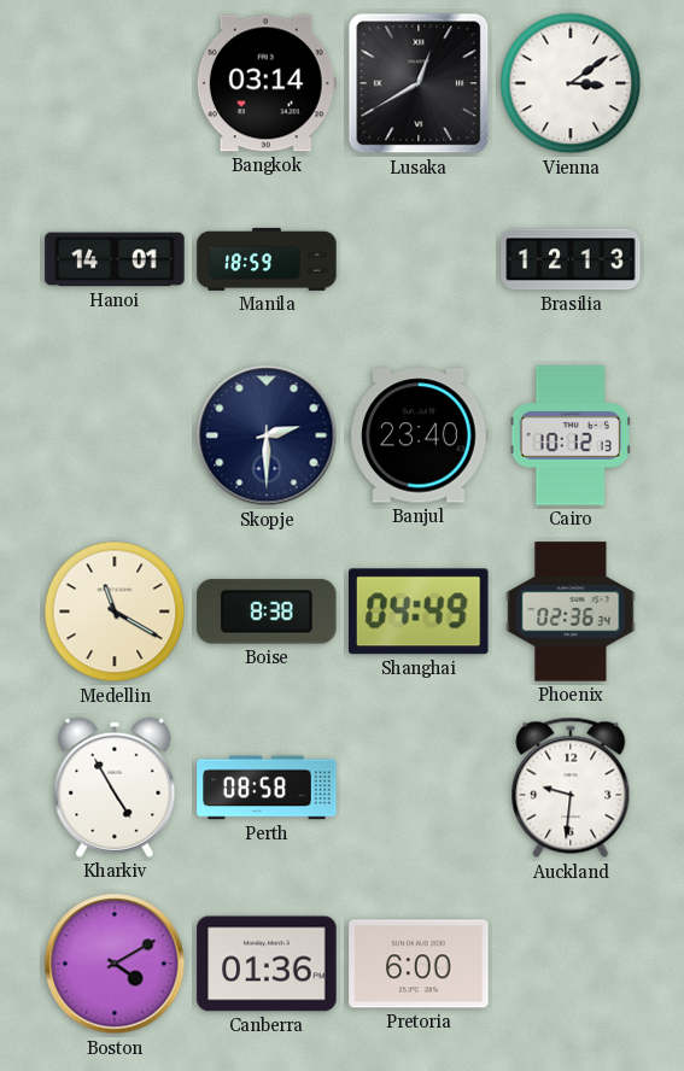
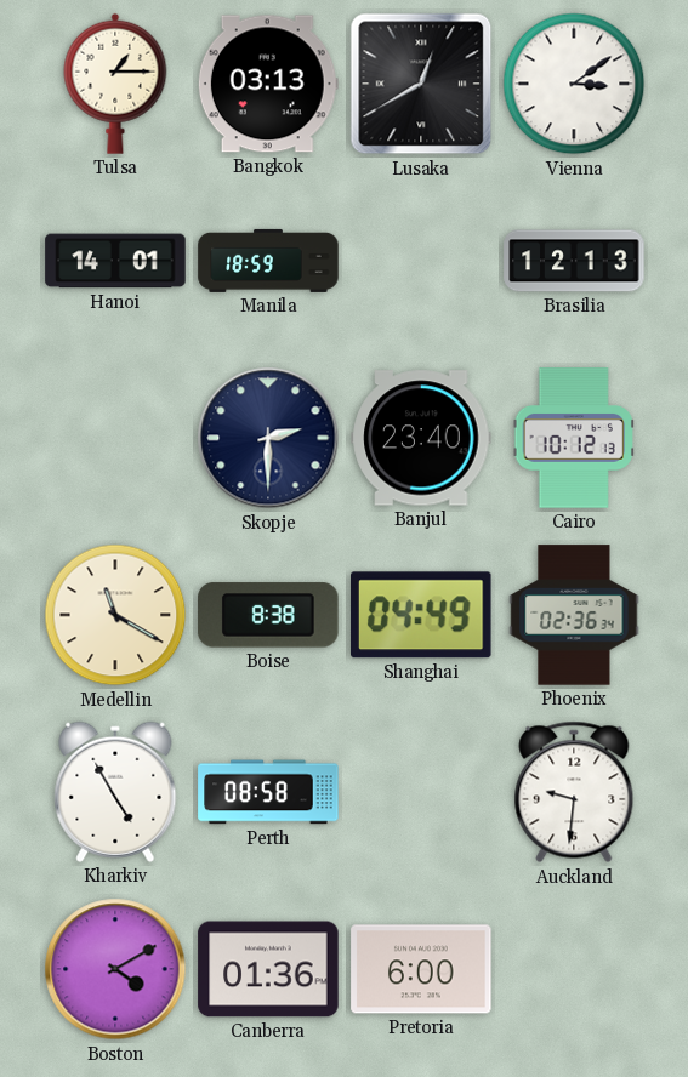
Tulsa: none -> 1:15
Bangkok: 03:14 -> 03:13
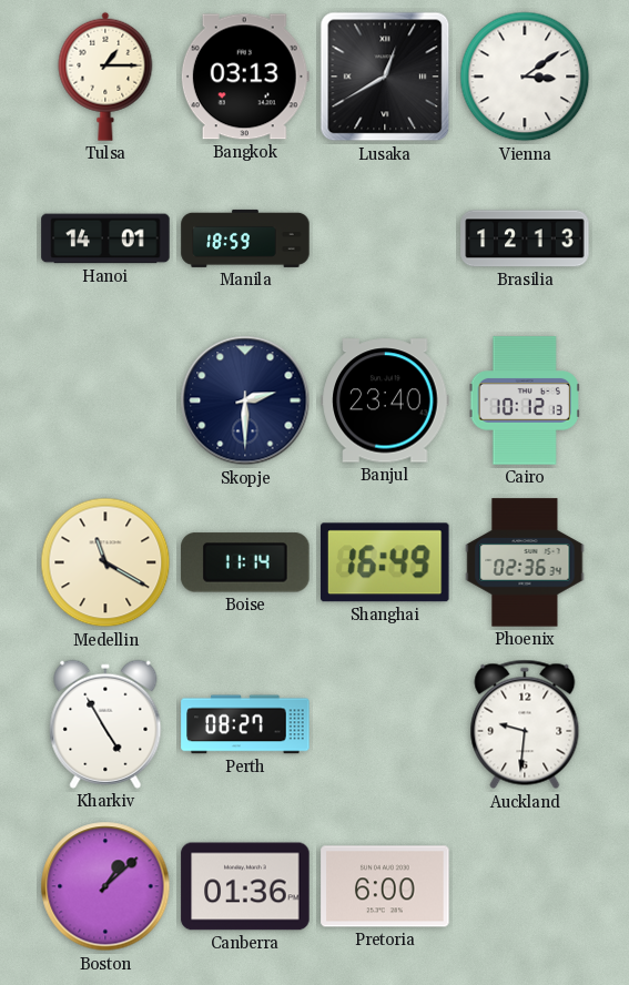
Boise: 8:38 -> 11:14
Shanghai: 04:49 -> 16:49
Perth: 08:58 -> 08:27
Boston: 4:10 -> 1:08
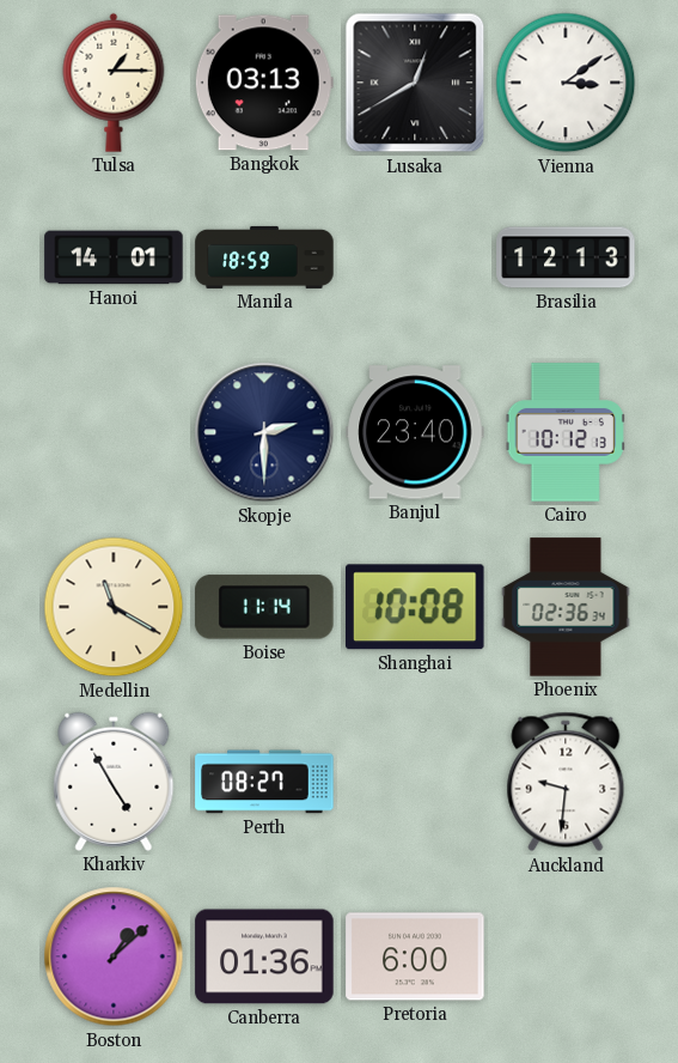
Shanghai: 16:49 -> 10:08
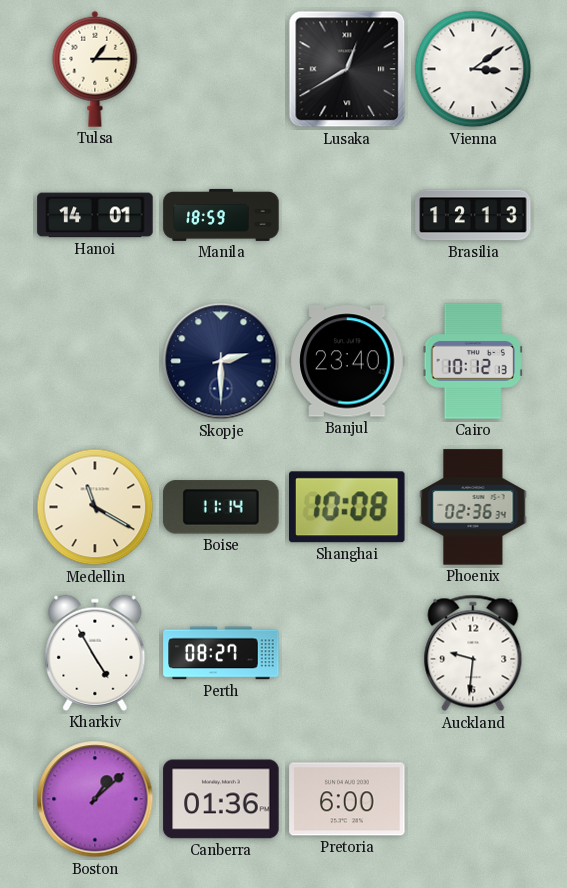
Bangkok: 03:13 -> none
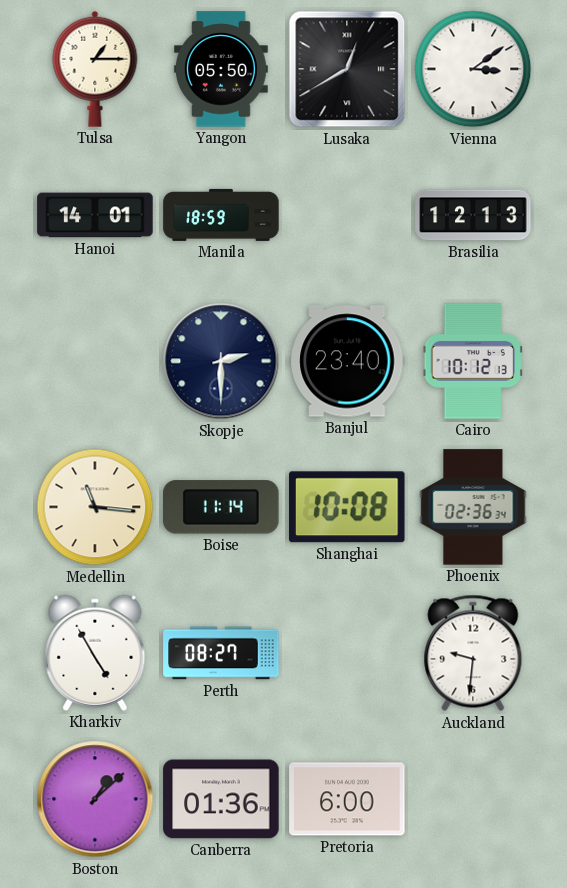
Yangon: none -> 05:50
Medellin: 11:20 -> 11:16
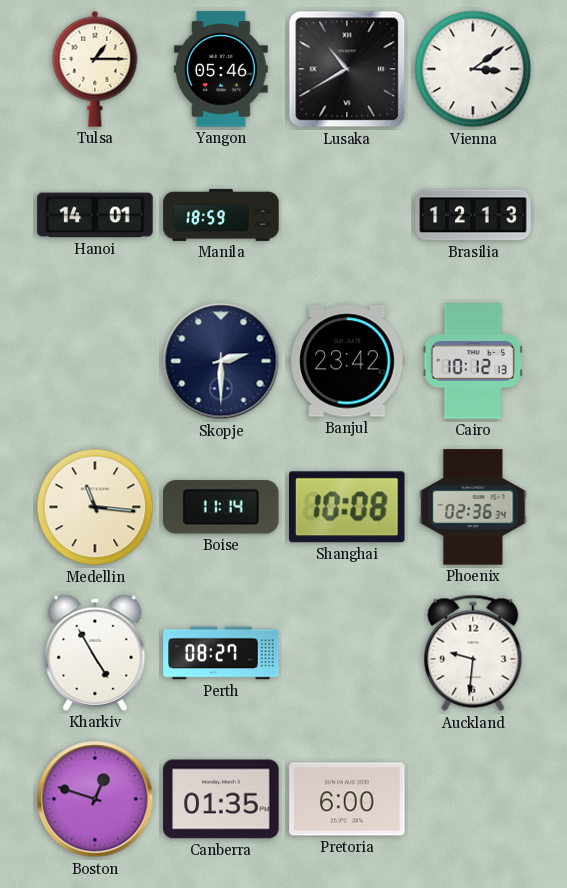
Yangon: 05:50 -> 05:46
Lusaka: 12:40 -> 10:40
Banjul: 23:40 -> 23:42
Boston: 1:08 -> 12:48
Canberra: 01:36 -> 01:35
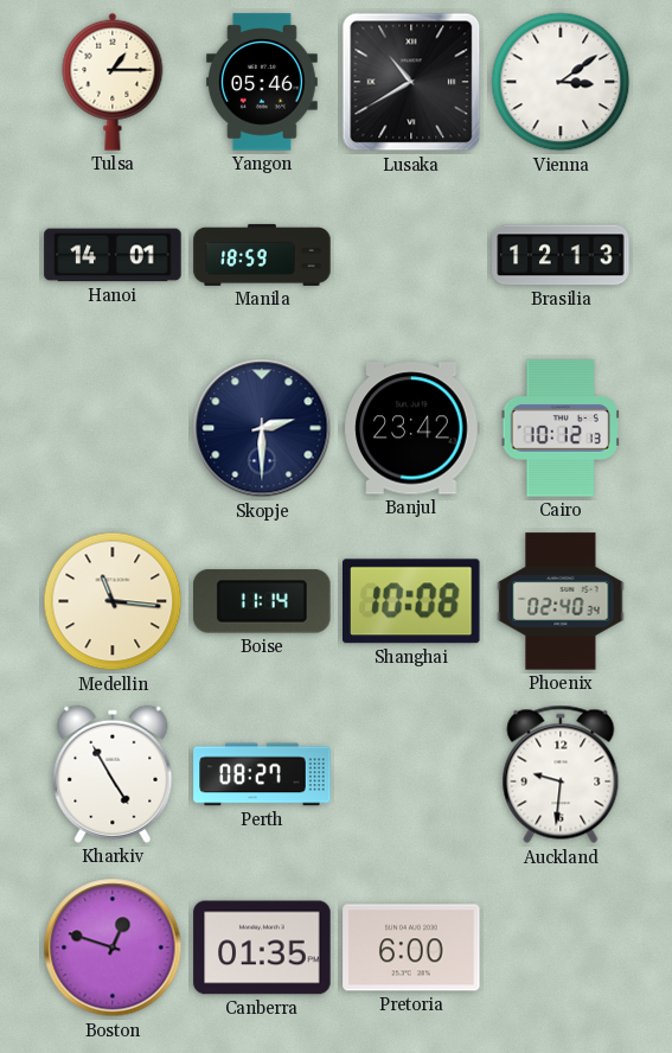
Phoenix: 02:36 -> 02:40
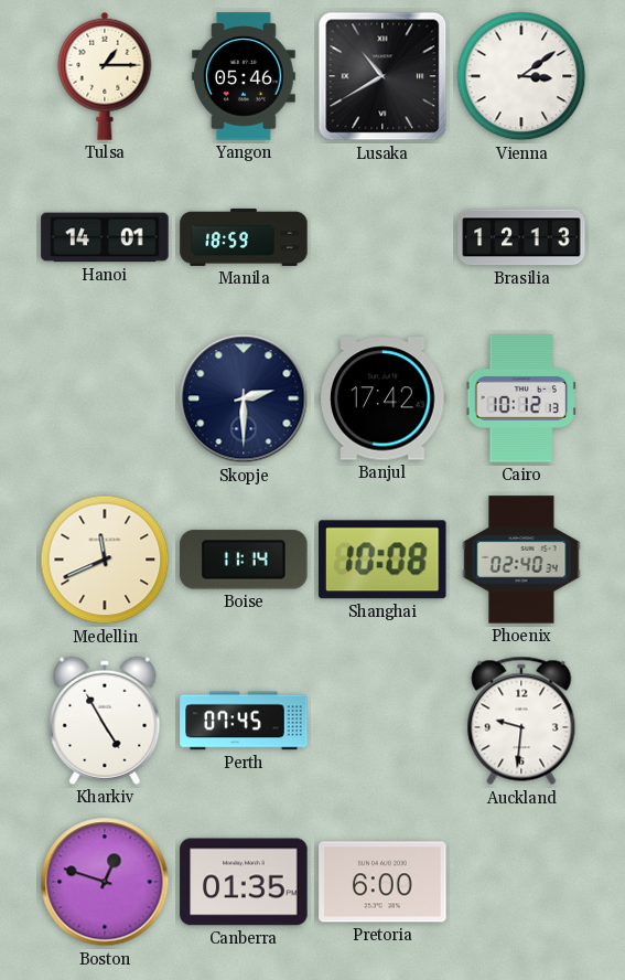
Banjul: 23:42 -> 17:42
Medellin: 11:16 -> 11:41
Perth: 08:27 -> 07:45
